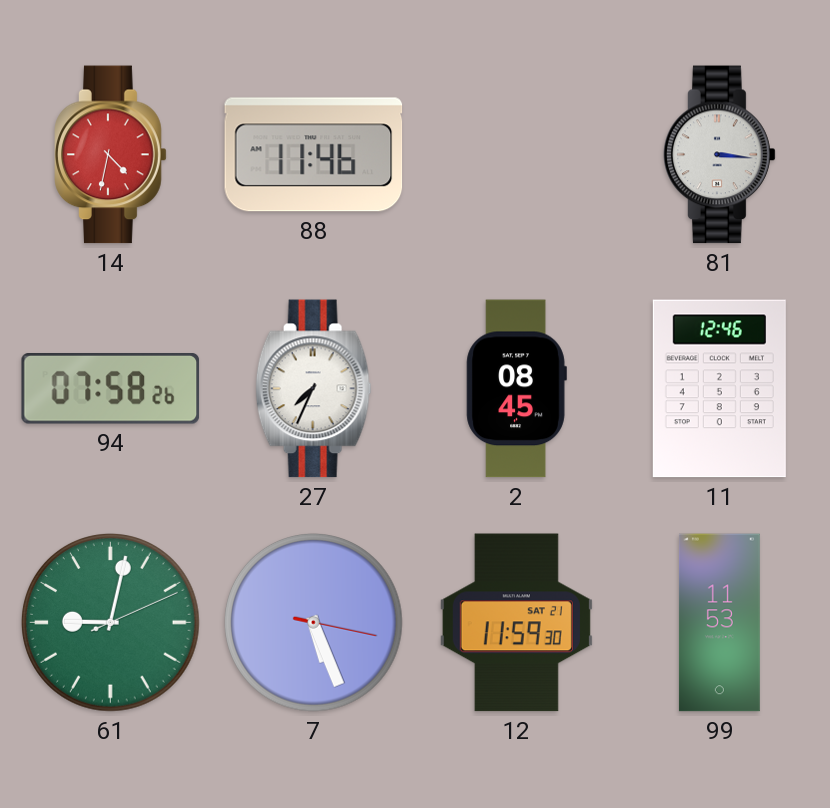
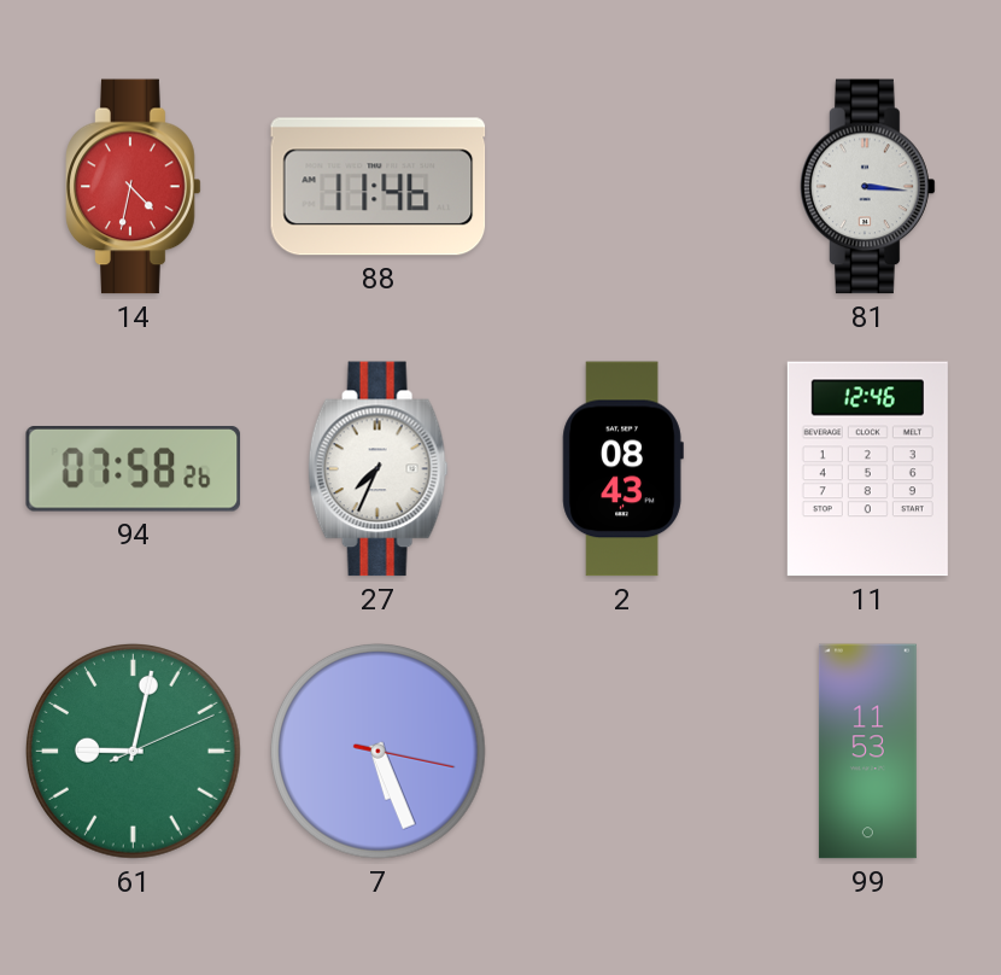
2: 08:45 -> 08:43
12: 11:59 -> none
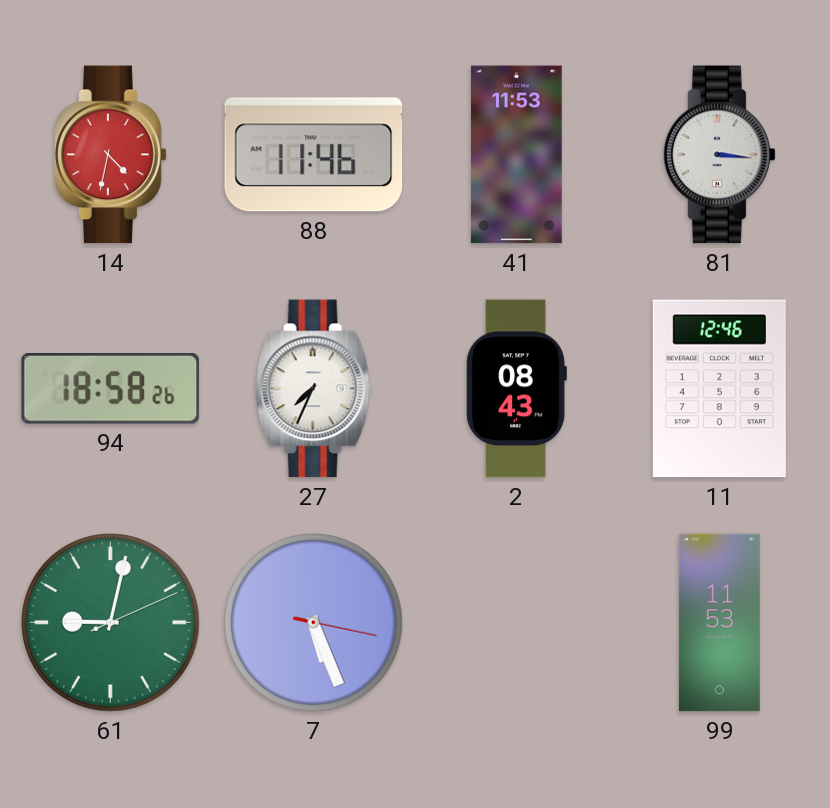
41: none -> 11:53
94: 07:58 -> 18:58
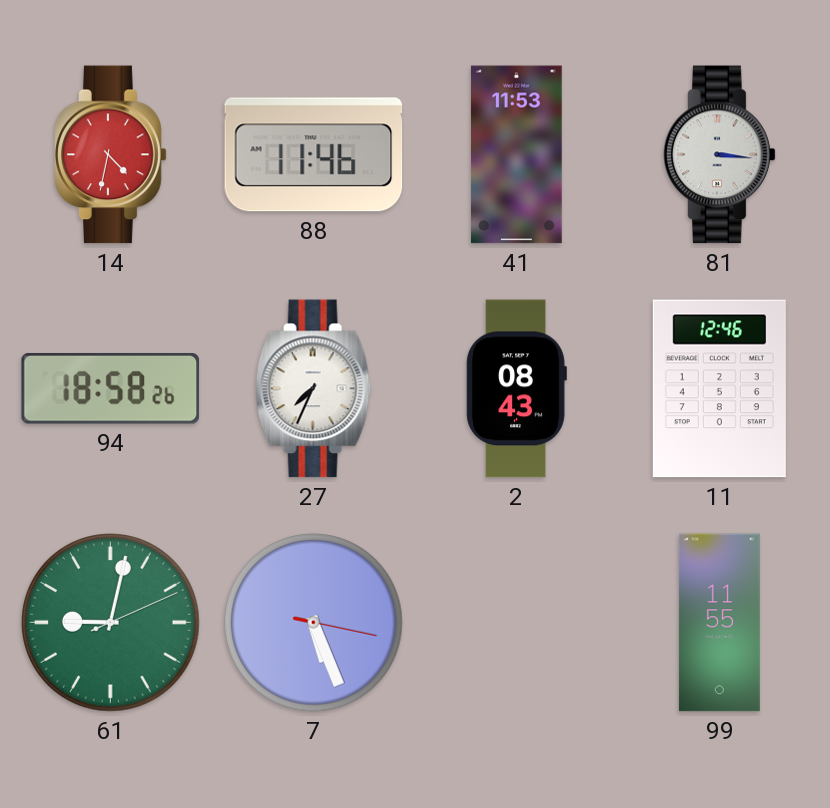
99: 11:53 -> 11:55
